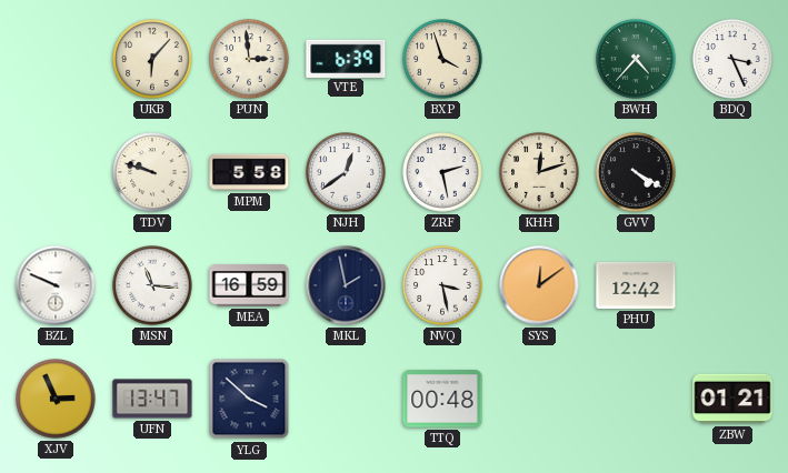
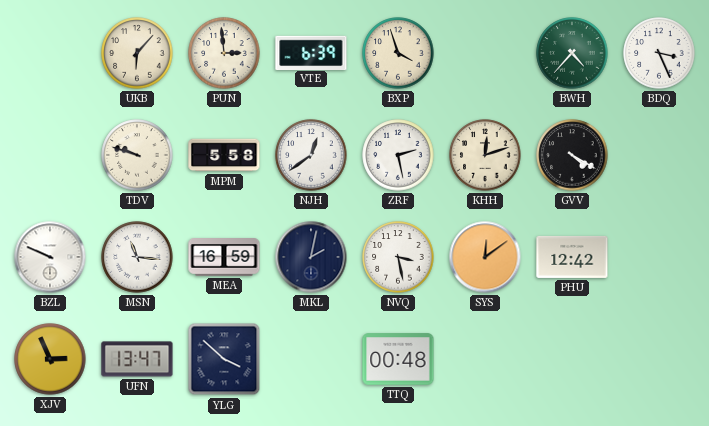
MKL: 1:58 -> 2:02
ZBW: 01:21 -> none
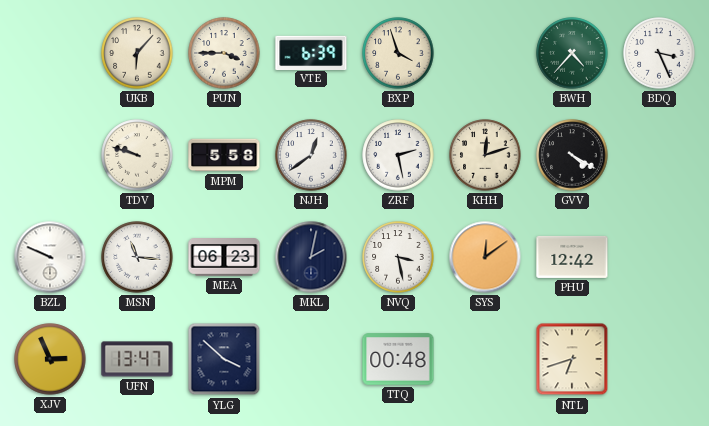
PUN: 2:59 -> 3:45
MEA: 16:59 -> 06:23
NTL: none -> 6:42
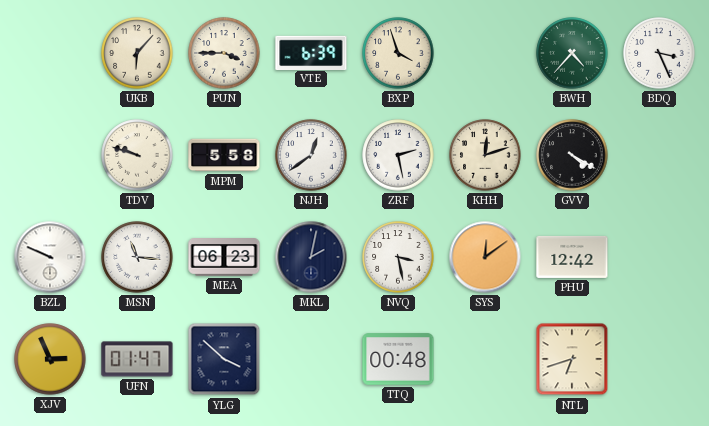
UFN: 13:47 -> 01:47
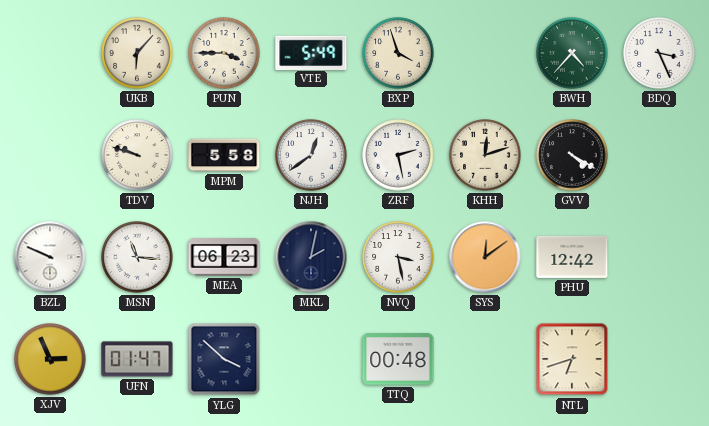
VTE: 6:39 -> 5:49
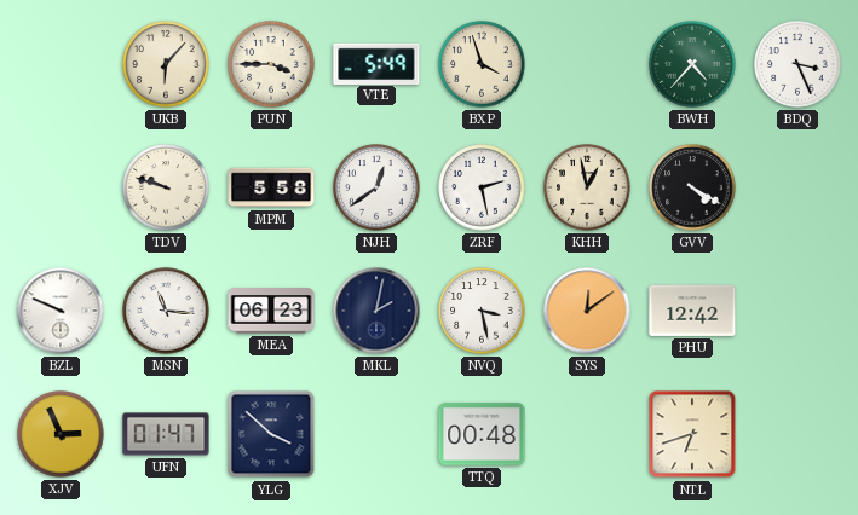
KHH: 12:12 -> 12:58
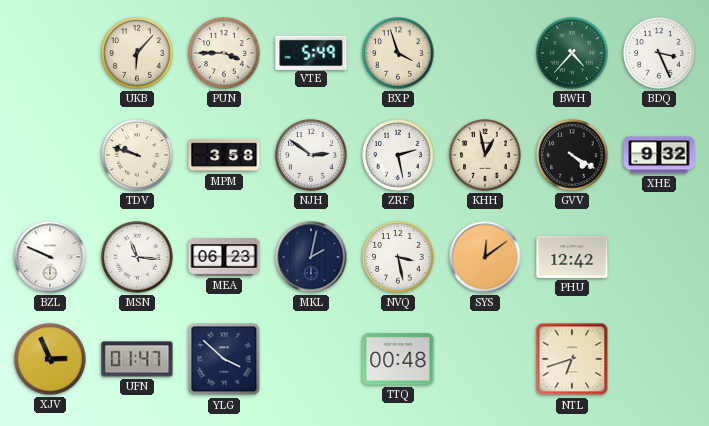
MPM: 5:58 -> 3:58
NJH: 12:39 -> 2:51
XHE: none -> 9:32
